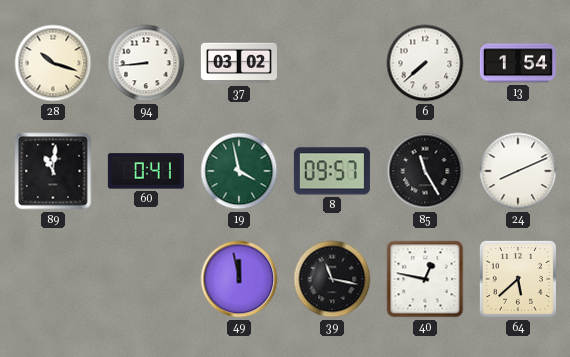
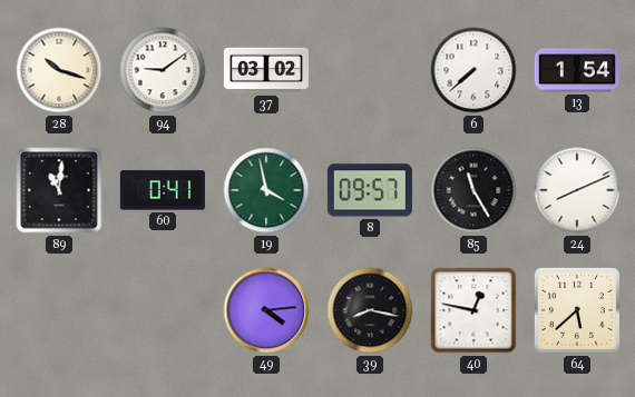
94: 8:44 -> 9:09
49: 11:58 -> 4:14
39: 11:17 -> 8:17
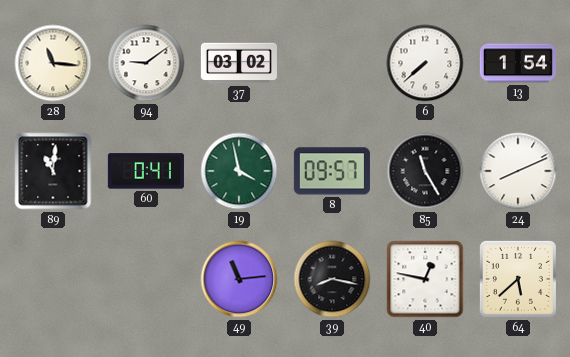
28: 10:18 -> 11:16
49: 4:14 -> 11:14
